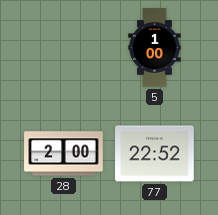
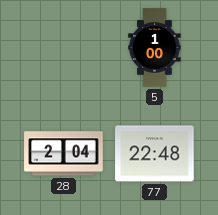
28: 2:00 -> 2:04
77: 22:52 -> 22:48
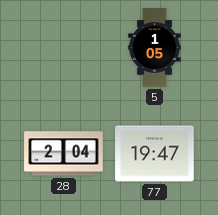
5: 1:00 -> 1:05
77: 22:48 -> 19:47
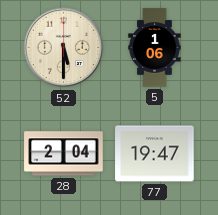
52: none -> 5:30
5: 1:05 -> 1:06
